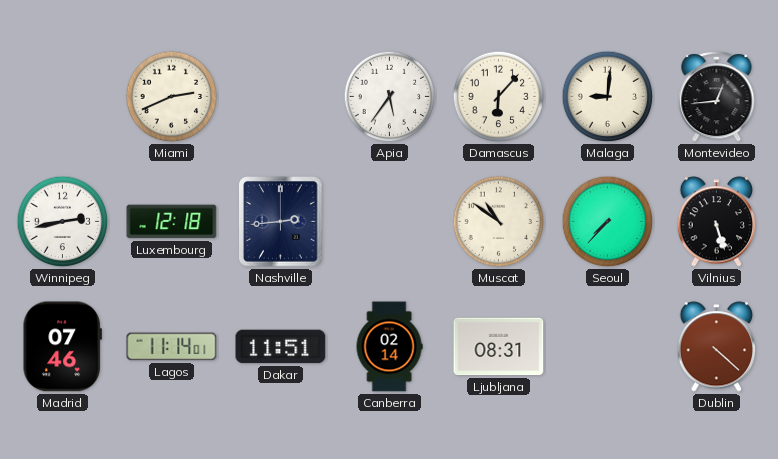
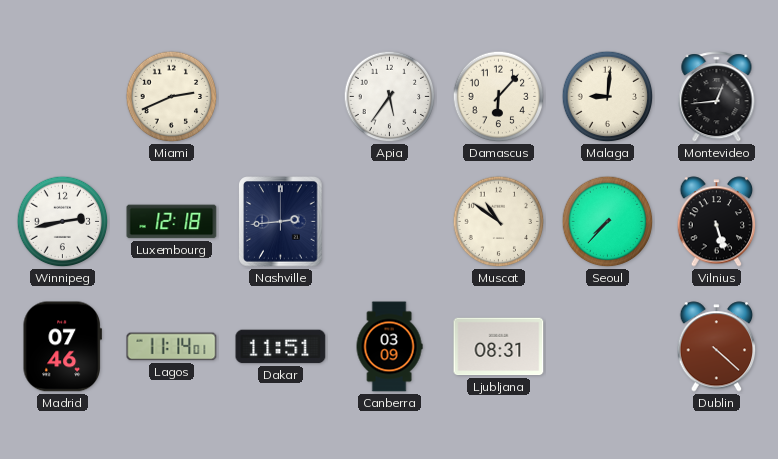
Canberra: 02:14 -> 03:09
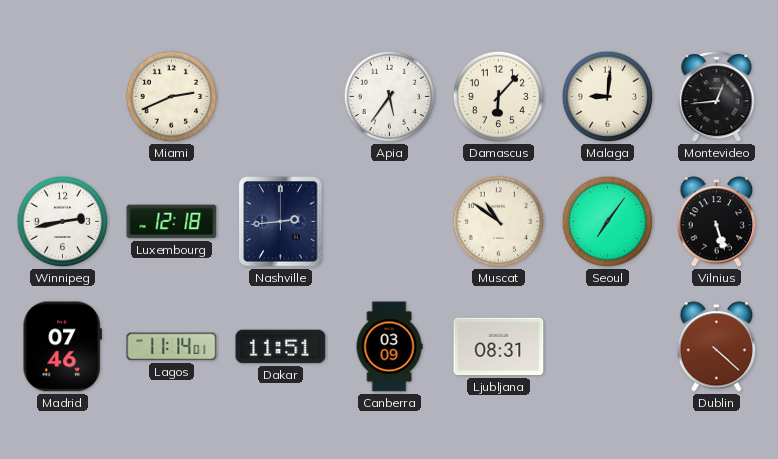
Seoul: 7:37 -> 7:06
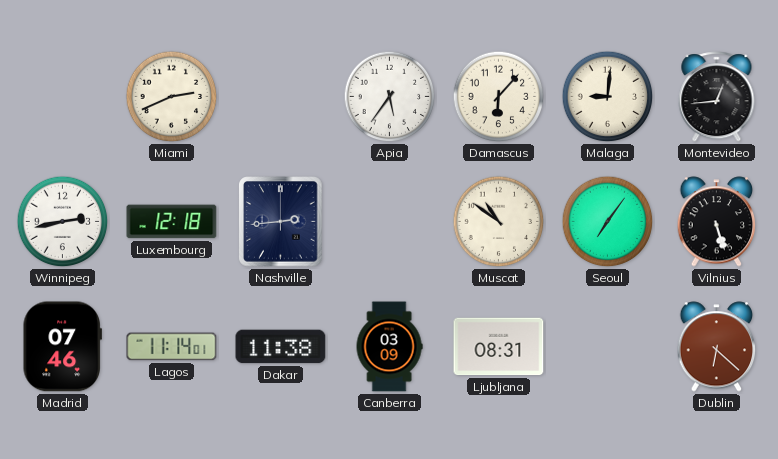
Dakar: 11:51 -> 11:38
Dublin: 4:22 -> 6:22
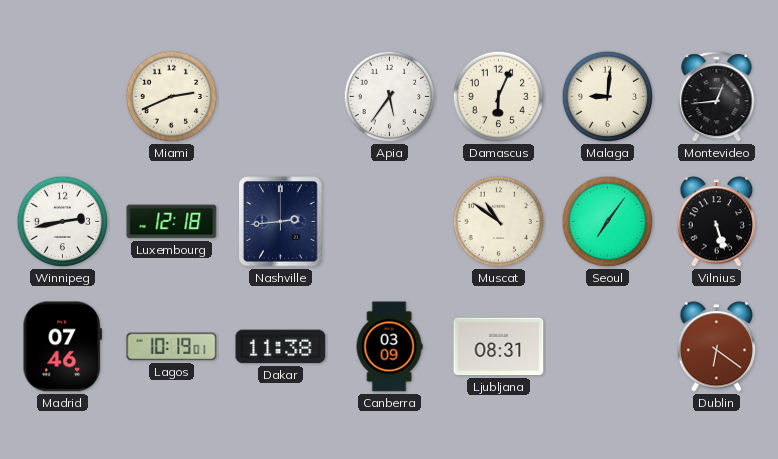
Damascus: 6:07 -> 6:04
Lagos: 11:14 -> 10:19
Dublin: 6:22 -> 6:21
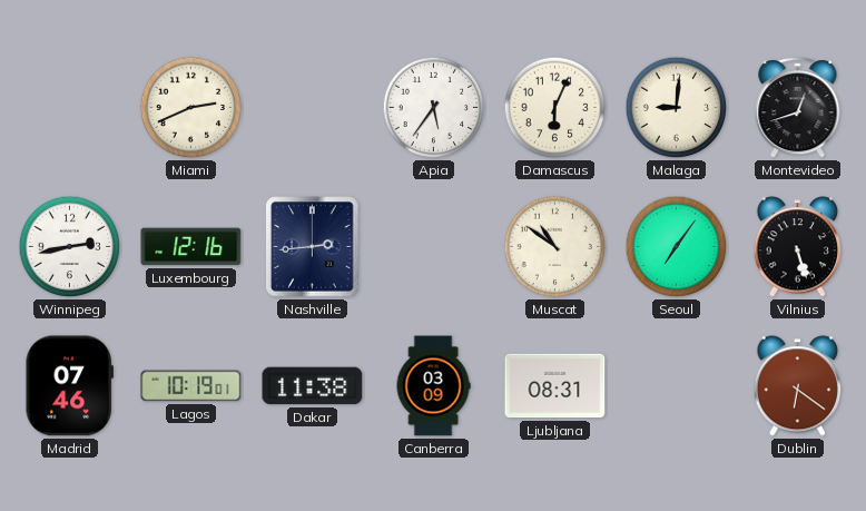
Montevideo: 12:44 -> 12:42
Luxembourg: 12:18 -> 12:16
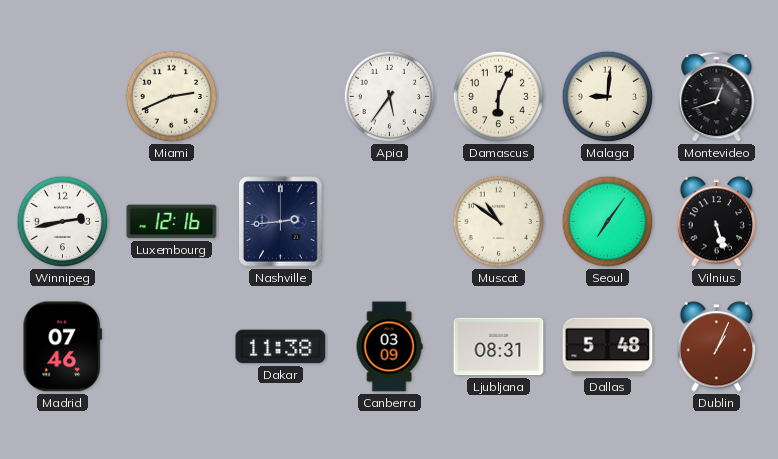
Lagos: 10:19 -> none
Dallas: none -> 5:48
Dublin: 6:21 -> 1:04
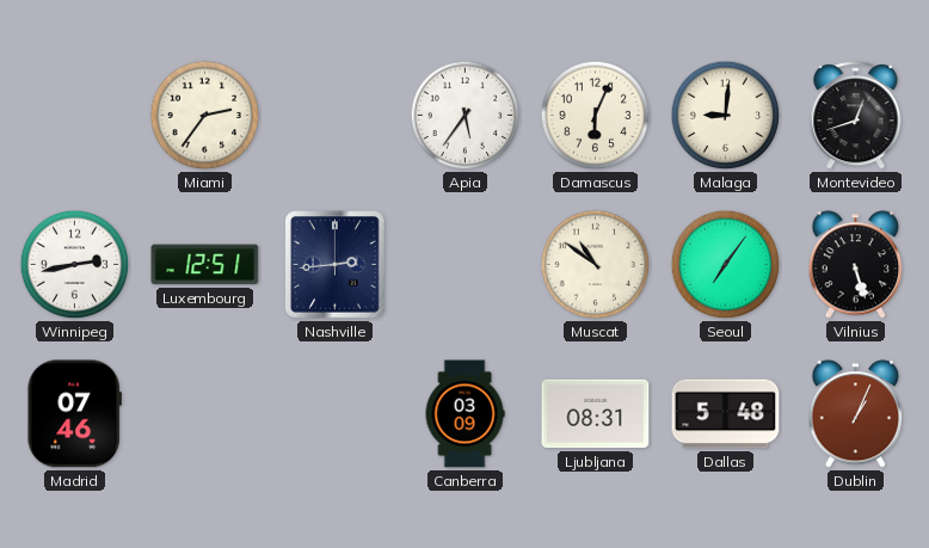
Miami: 2:41 -> 2:36
Luxembourg: 12:16 -> 12:51
Dakar: 11:38 -> none
